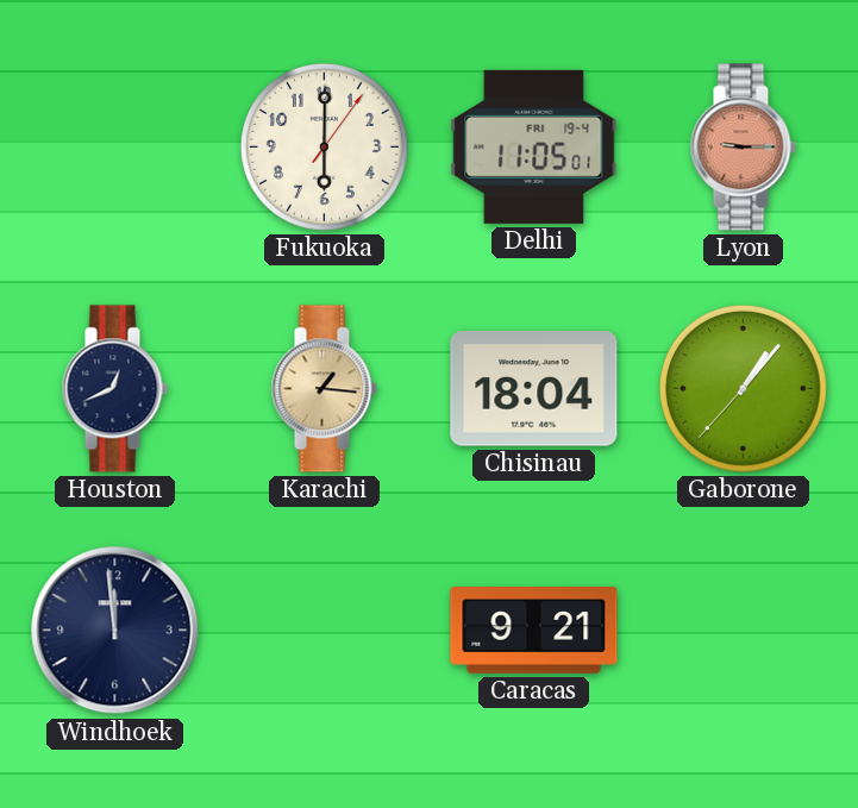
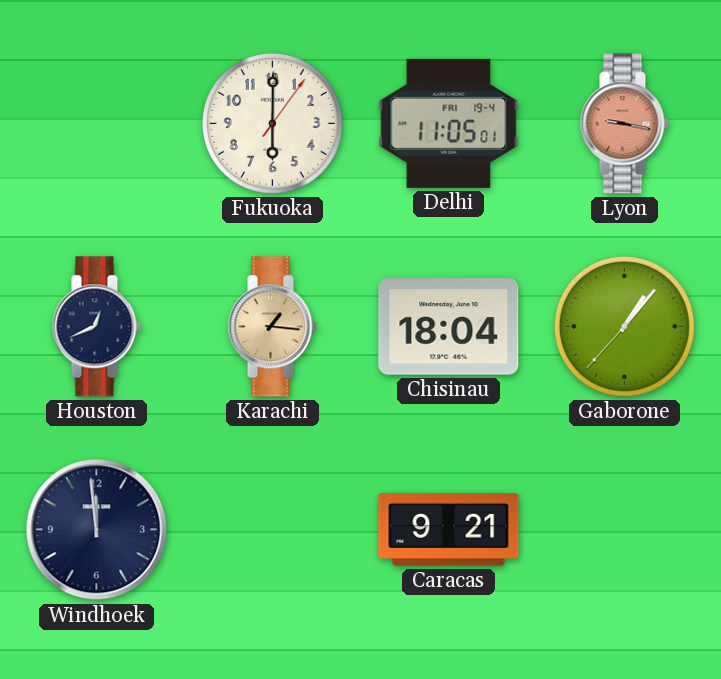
Lyon: 9:15 -> 9:17
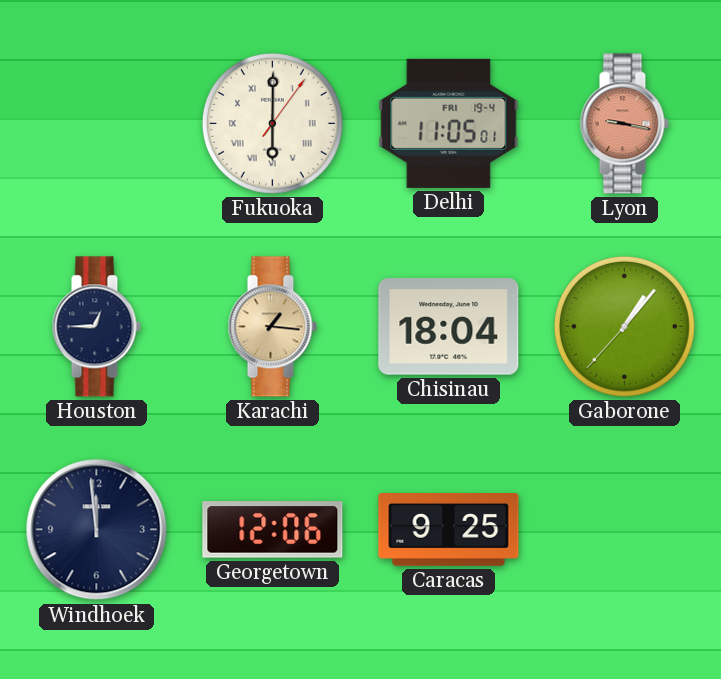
Fukuoka numerals: Arabic -> Roman
Houston: 12:41 -> 12:45
Georgetown: none -> 12:06
Caracas: 9:21 -> 9:25
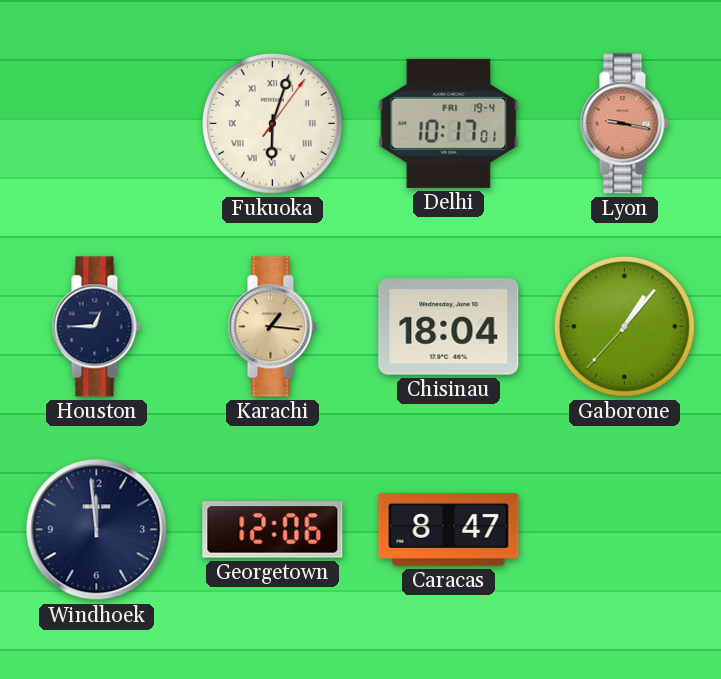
Fukuoka: 6:00 -> 6:03
Delhi: 11:05 -> 10:17
Caracas: 9:25 -> 8:47
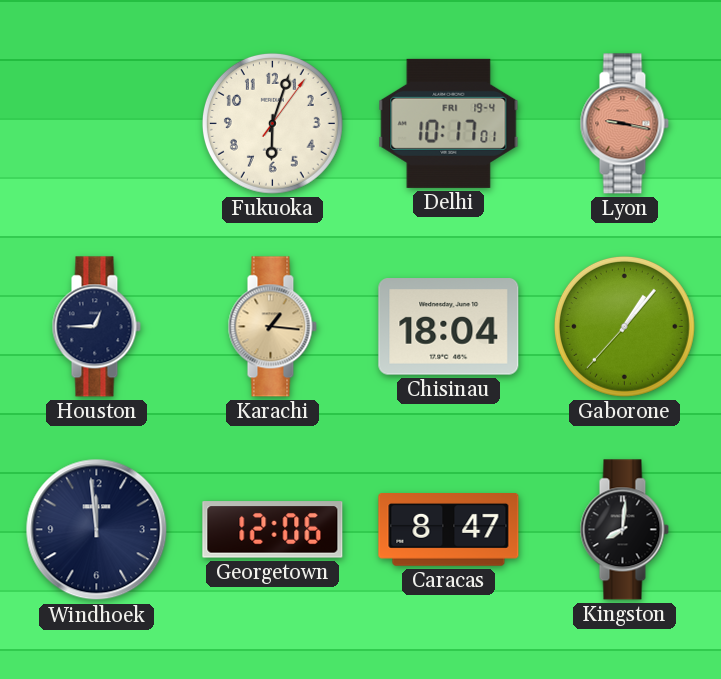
Fukuoka numerals: Roman -> Arabic
Kingston: none -> 8:01
